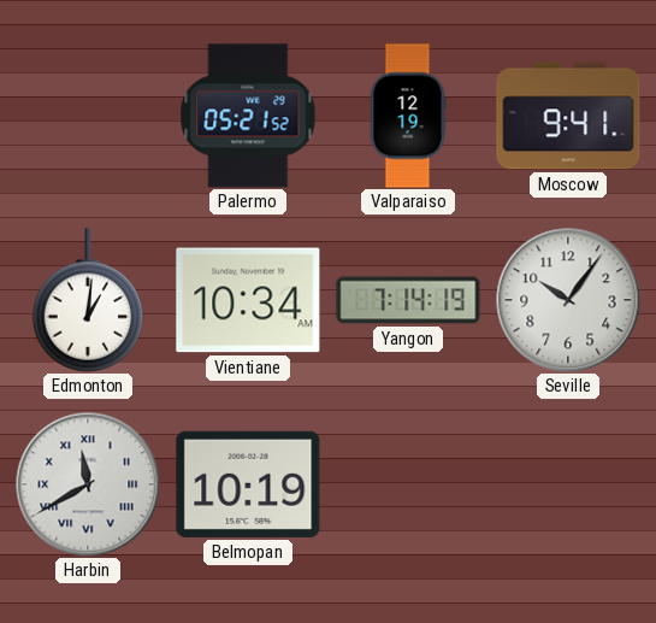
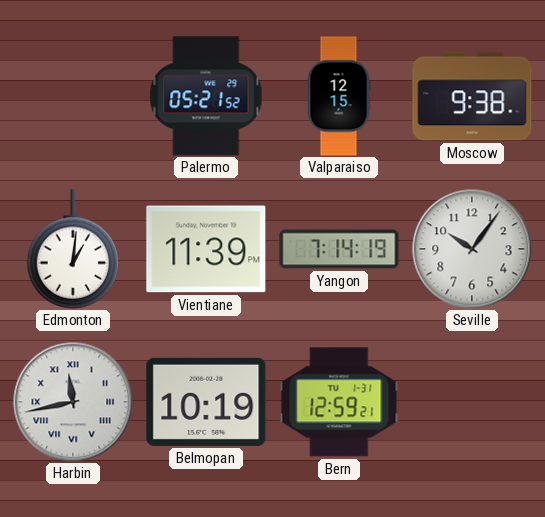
Valparaiso: 12:19 -> 12:15
Moscow: 9:41 -> 9:38
Vientiane: 10:34 -> 11:39
Harbin: 11:40 -> 11:43
Bern: none -> 12:59
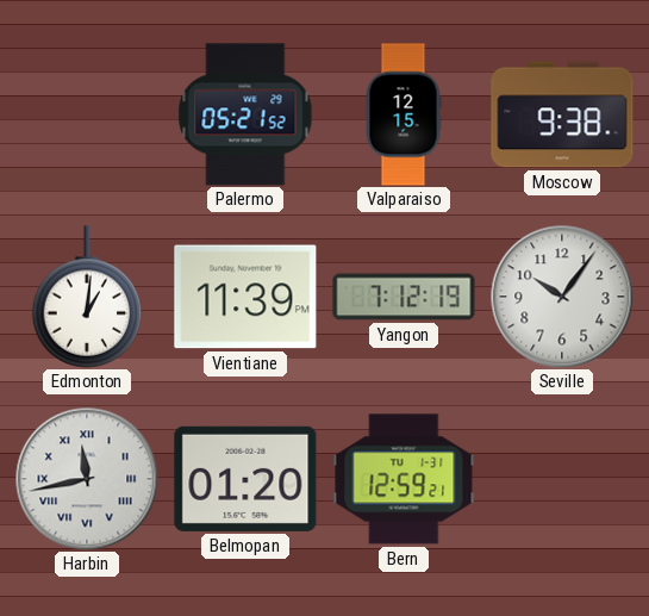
Yangon: 7:14 -> 7:12
Belmopan: 10:19 -> 01:20
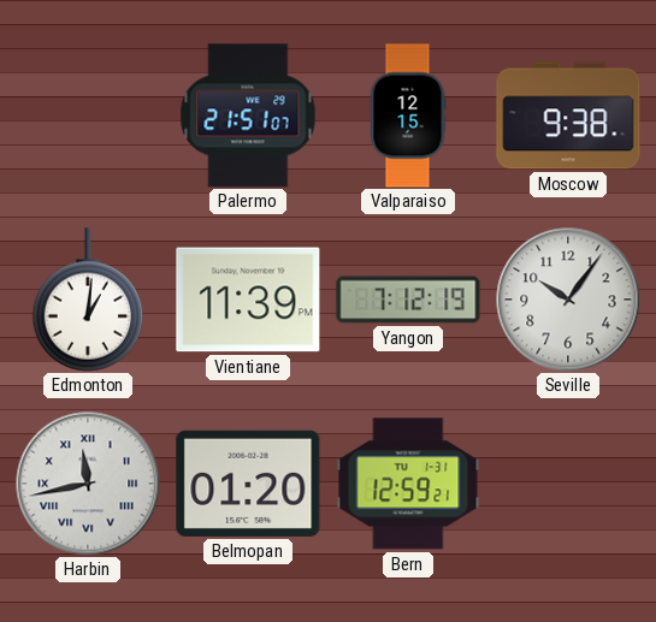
Palermo: 05:21 -> 21:51
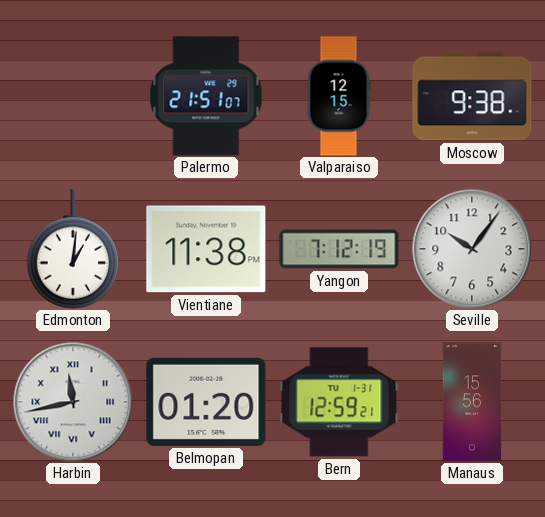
Vientiane: 11:39 -> 11:38
Manaus: none -> 15:56
